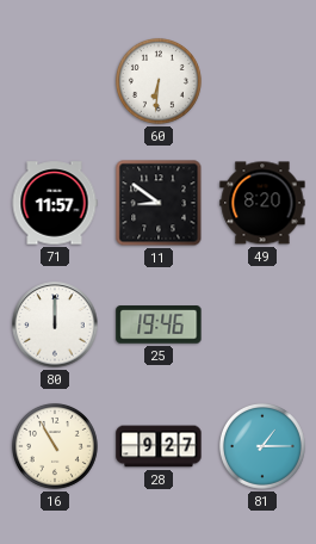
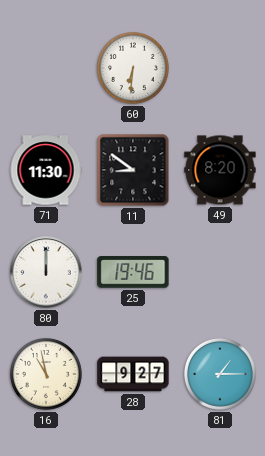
71: 11:57 -> 11:30
16: 10:55 -> 10:58
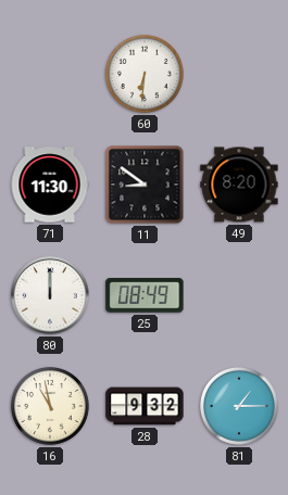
25: 19:46 -> 08:49
28: 9:27 -> 9:32
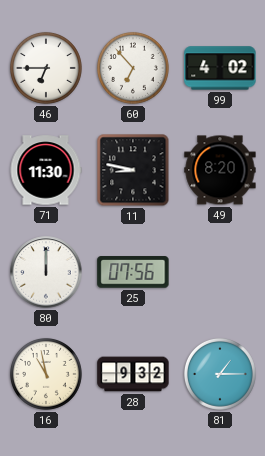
46: none -> 6:45
60: 6:31 -> 6:53
99: none -> 4:02
11: 8:51 -> 8:47
25: 08:49 -> 07:56
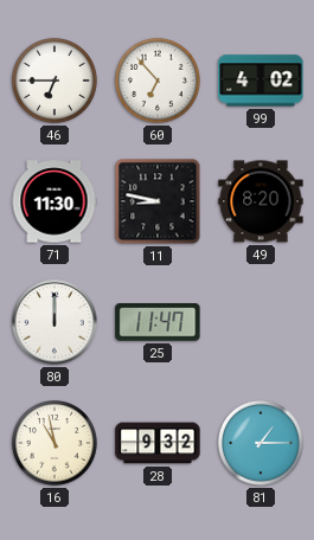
25: 07:56 -> 11:47
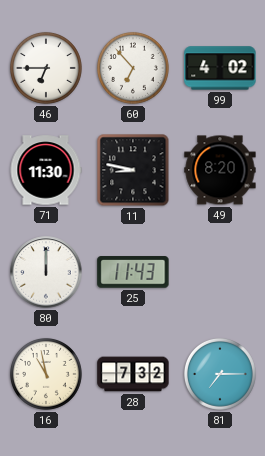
25: 11:47 -> 11:43
28: 9:32 -> 7:32
81: 1:15 -> 7:15
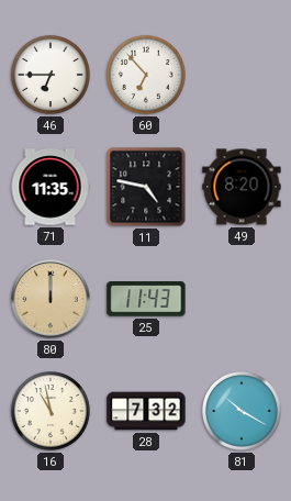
99: 4:02 -> none
71: 11:30 -> 11:35
11: 8:47 -> 4:47
80 dial: white -> champagne
81: 7:15 -> 10:20
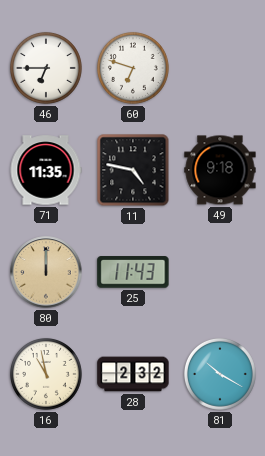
60: 6:53 -> 6:48
49: 8:20 -> 9:18
28: 7:32 -> 2:32
